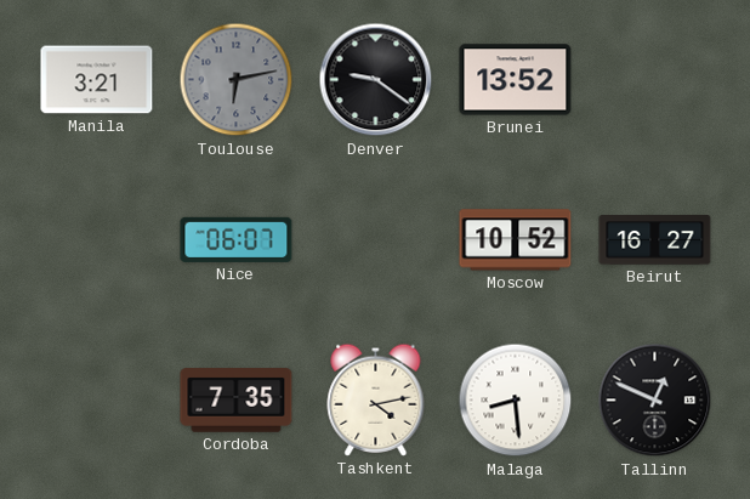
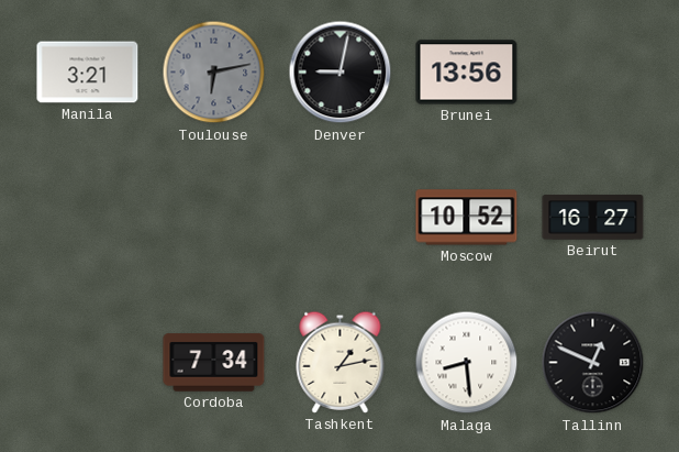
Denver: 9:21 -> 9:02
Brunei: 13:52 -> 13:56
Nice: 06:07 -> none
Cordoba: 7:35 -> 7:34
Tashkent: 4:13 -> 1:13
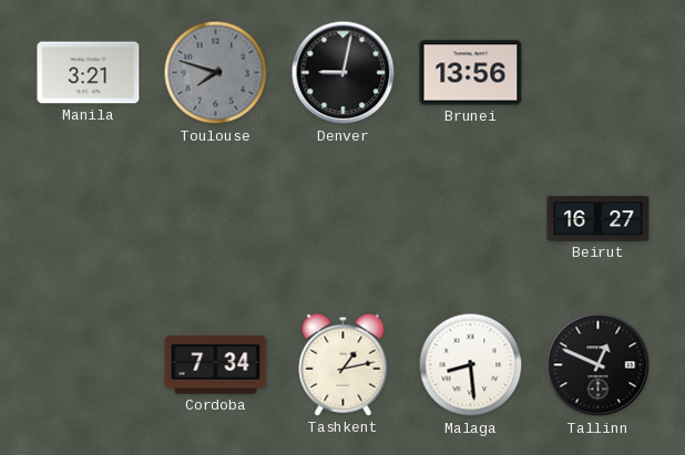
Toulouse: 6:13 -> 7:48
Moscow: 10:52 -> none
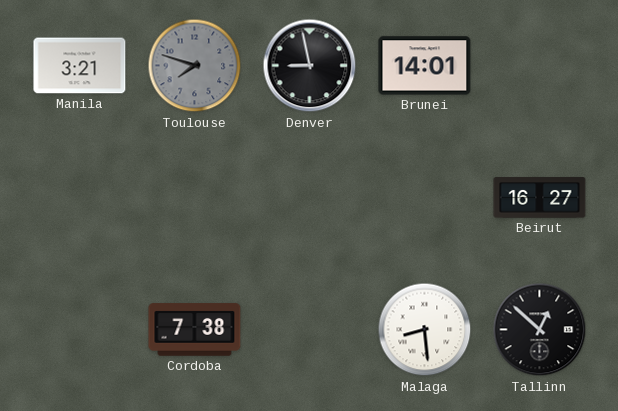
Denver: 9:02 -> 8:58
Brunei: 13:56 -> 14:01
Cordoba: 7:34 -> 7:38
Tashkent: 1:13 -> none
Tallinn: 12:49 -> 12:52
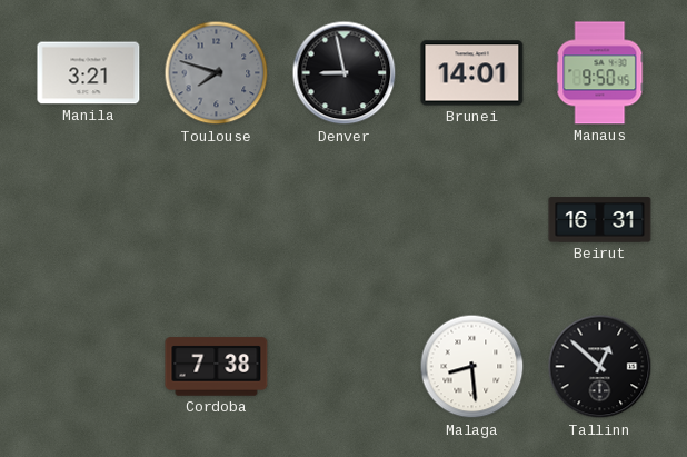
Manaus: none -> 9:50
Beirut: 16:27 -> 16:31
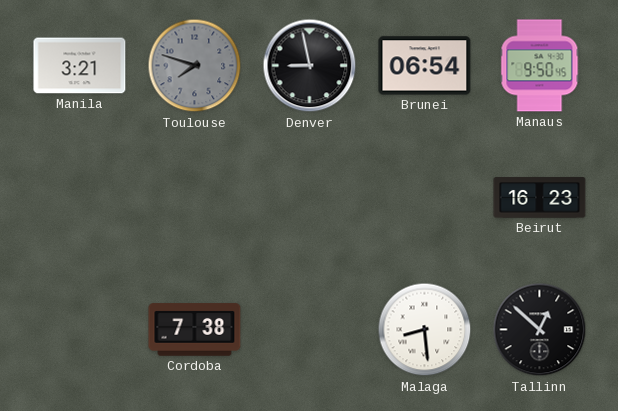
Brunei: 14:01 -> 06:54
Beirut: 16:31 -> 16:23
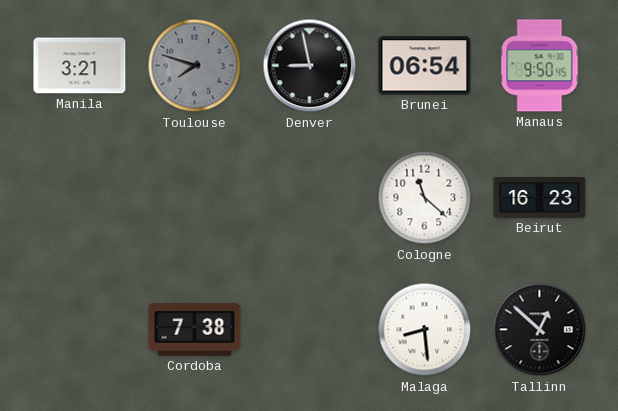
Cologne: none -> 11:22
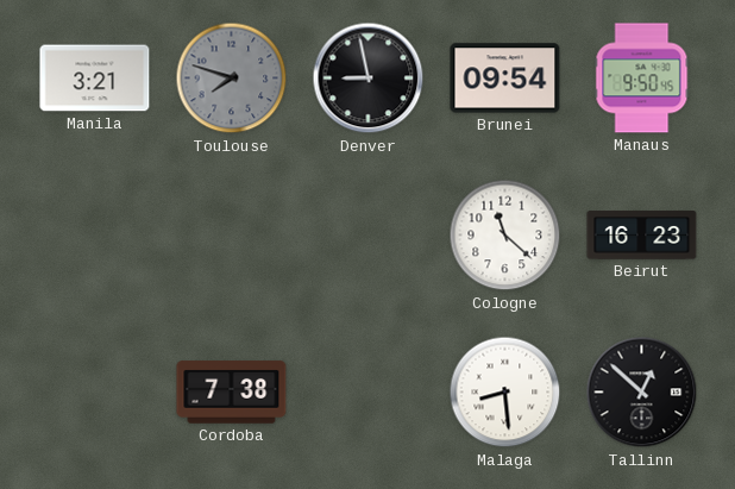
Brunei: 06:54 -> 09:54
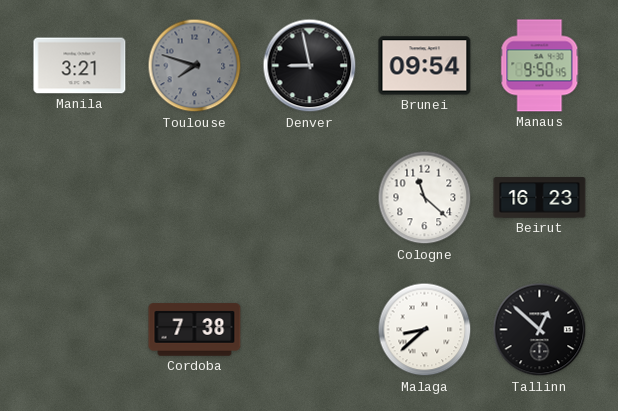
Malaga: 8:29 -> 8:38
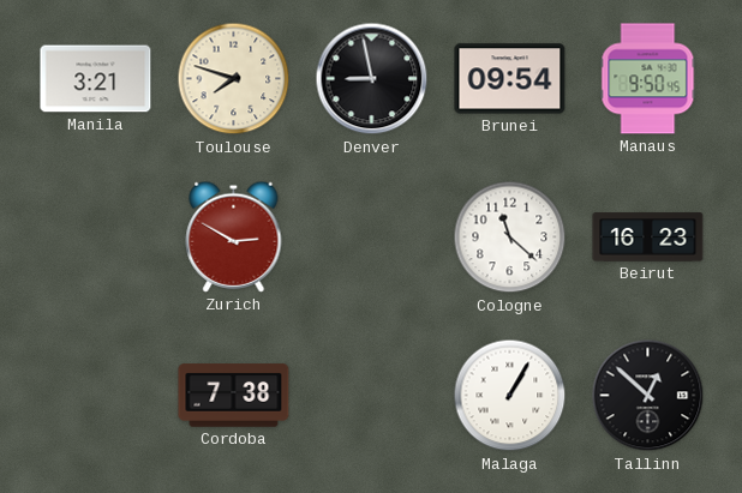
Toulouse dial: grey -> cream
Zurich: none -> 2:50
Malaga: 8:38 -> 1:05
